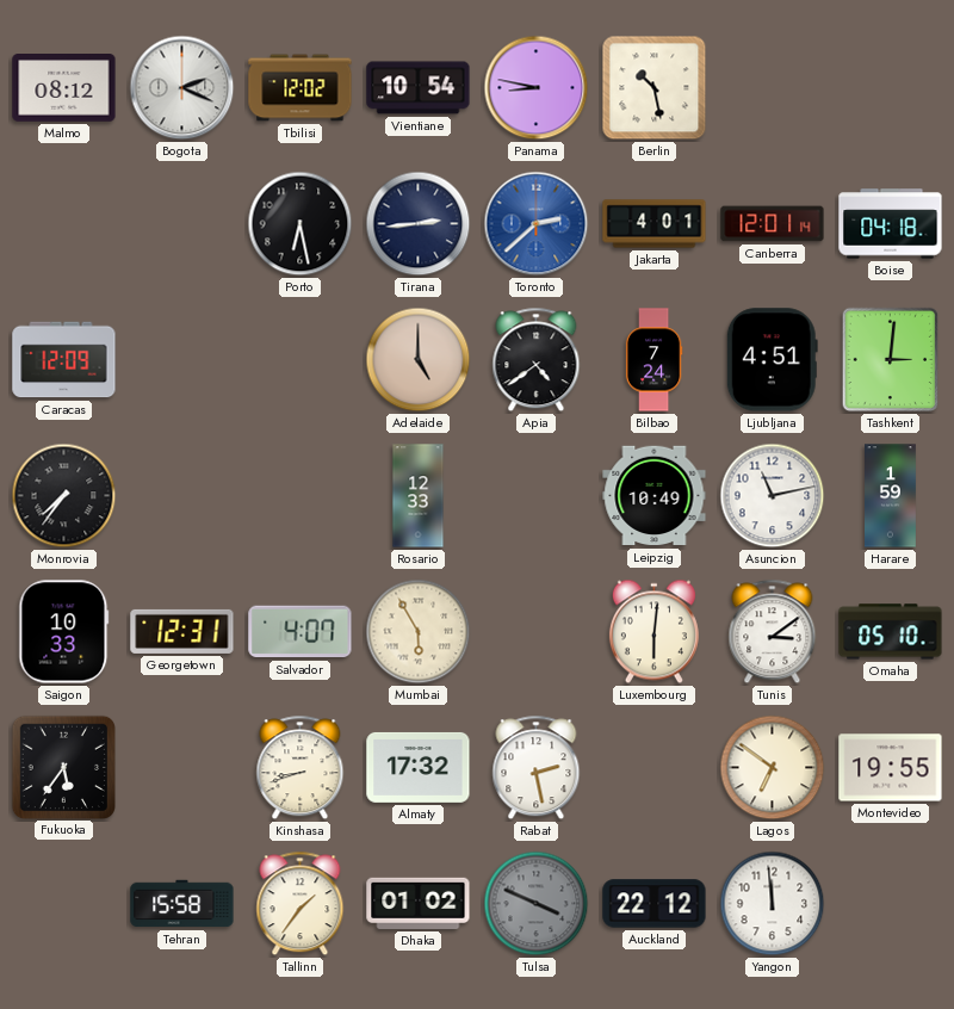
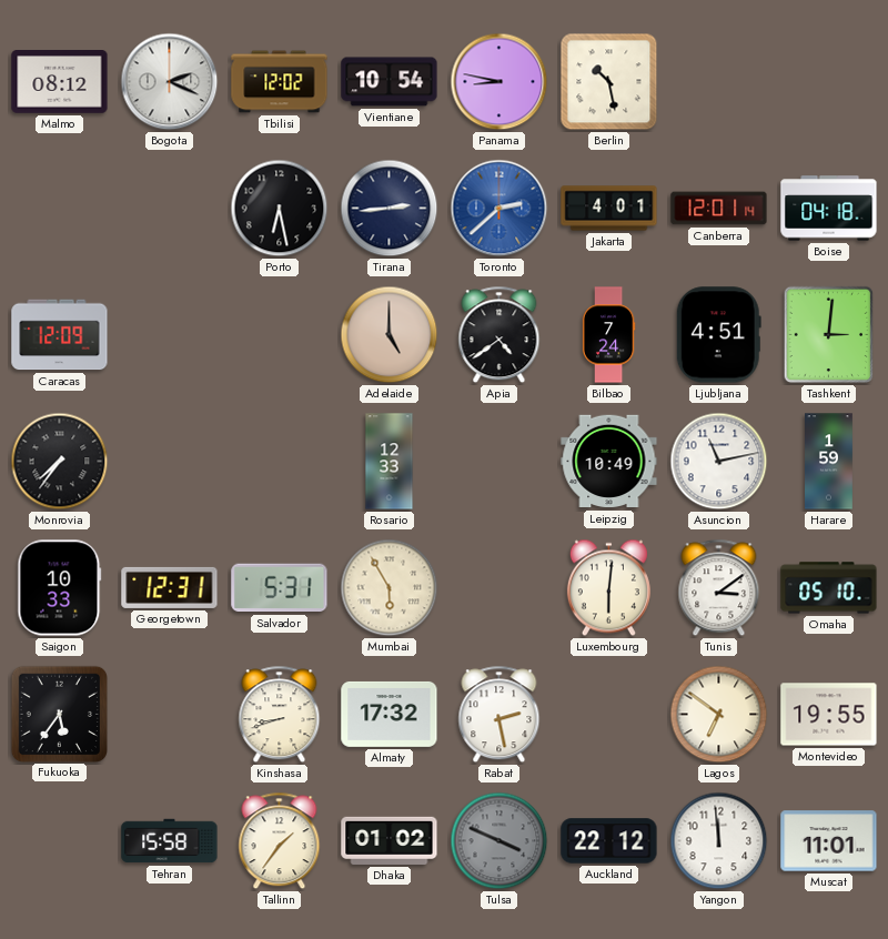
Salvador: 4:07 -> 5:31
Muscat: none -> 11:01
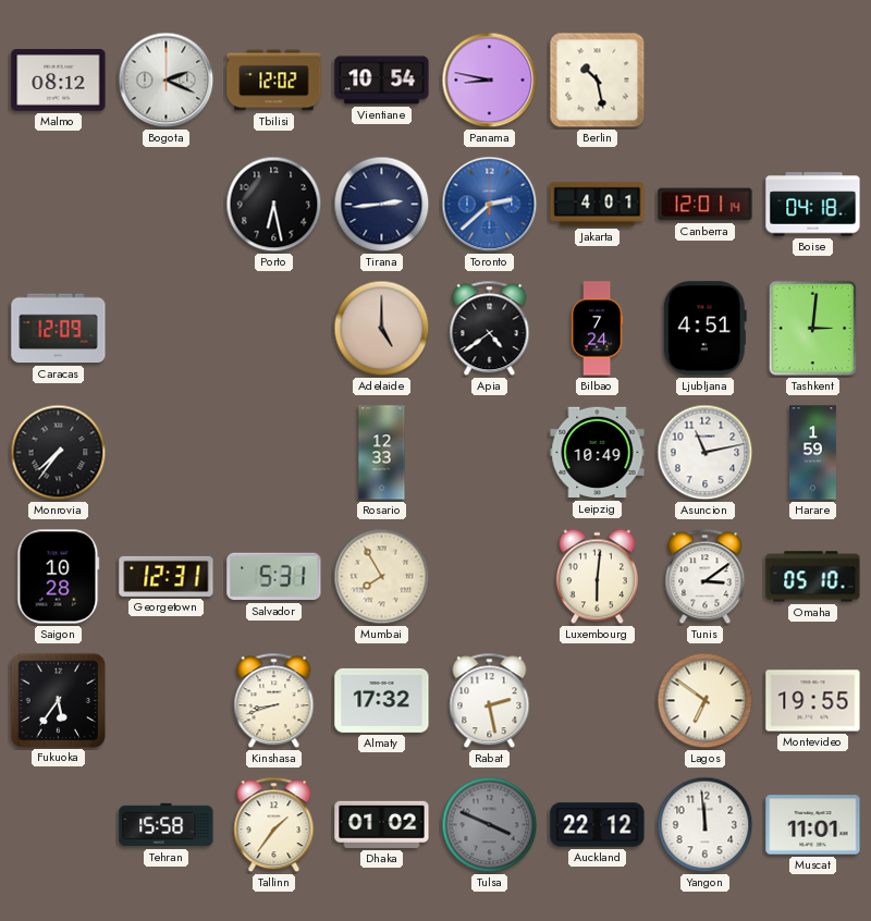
Saigon: 10:33 -> 10:28
Mumbai: 5:55 -> 7:55
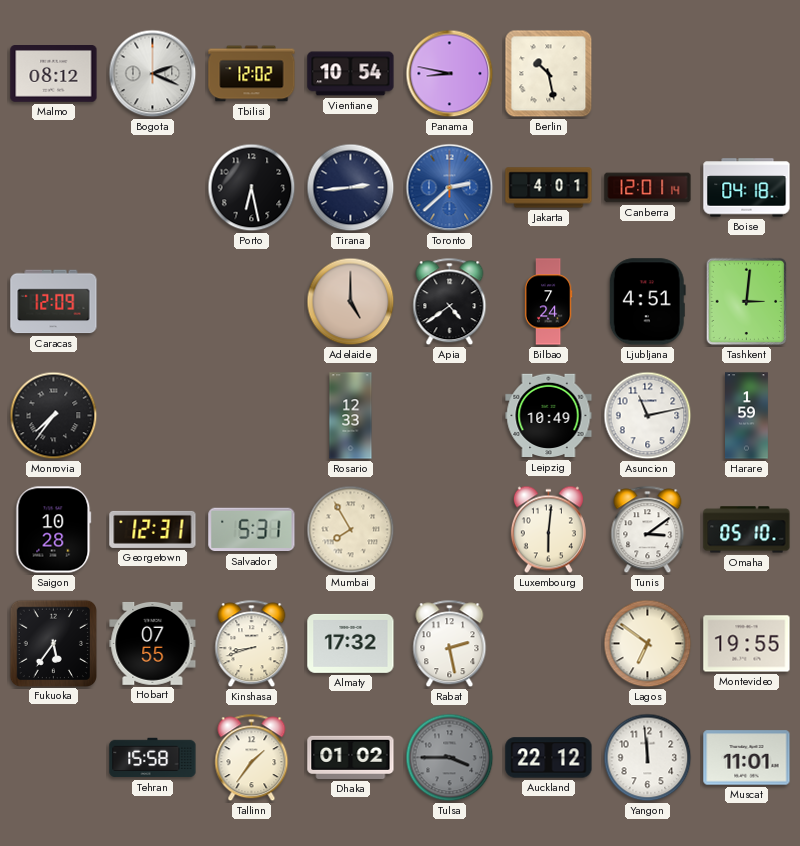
Hobart: none -> 07:55
Tulsa: 3:49 -> 3:45
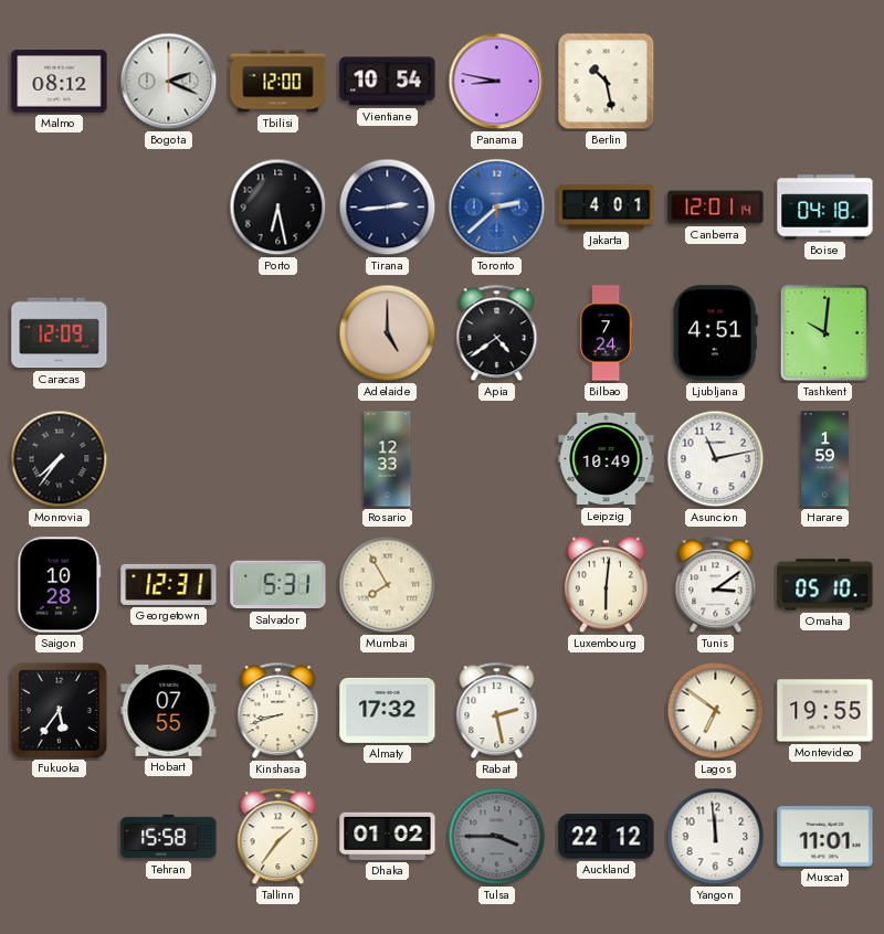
Tbilisi: 12:02 -> 12:00
Tashkent: 3:01 -> 10:01
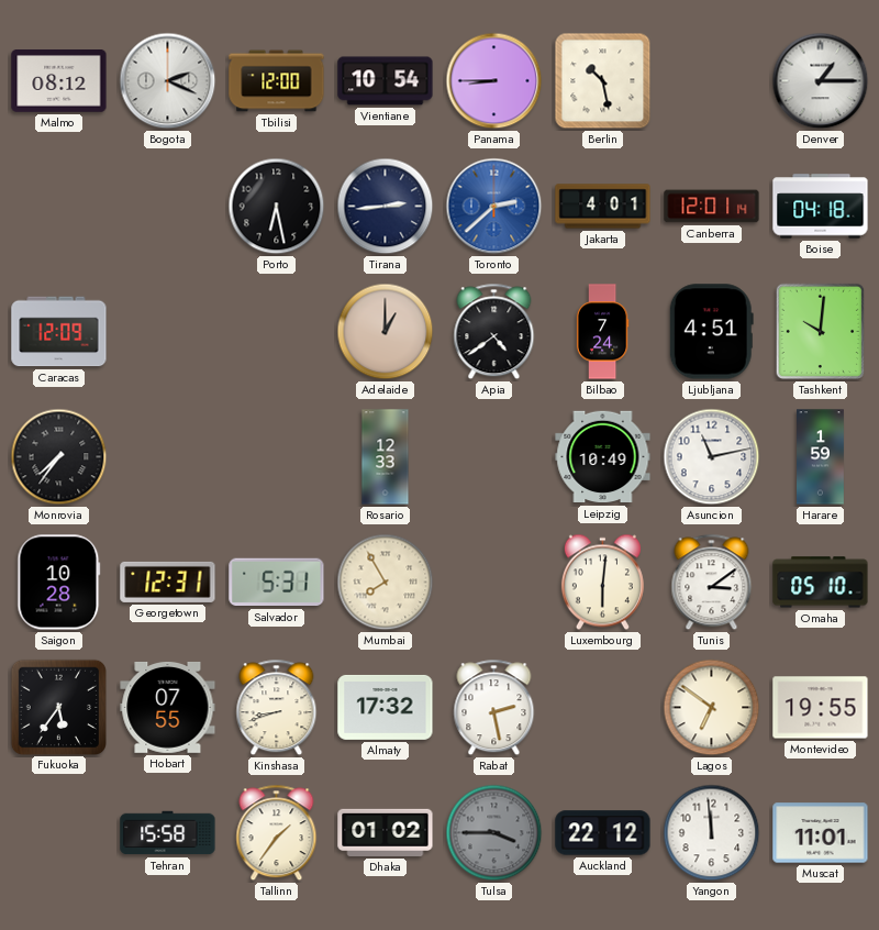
Panama: 8:47 -> 8:45
Denver: none -> 1:15
Adelaide: 5:00 -> 1:00
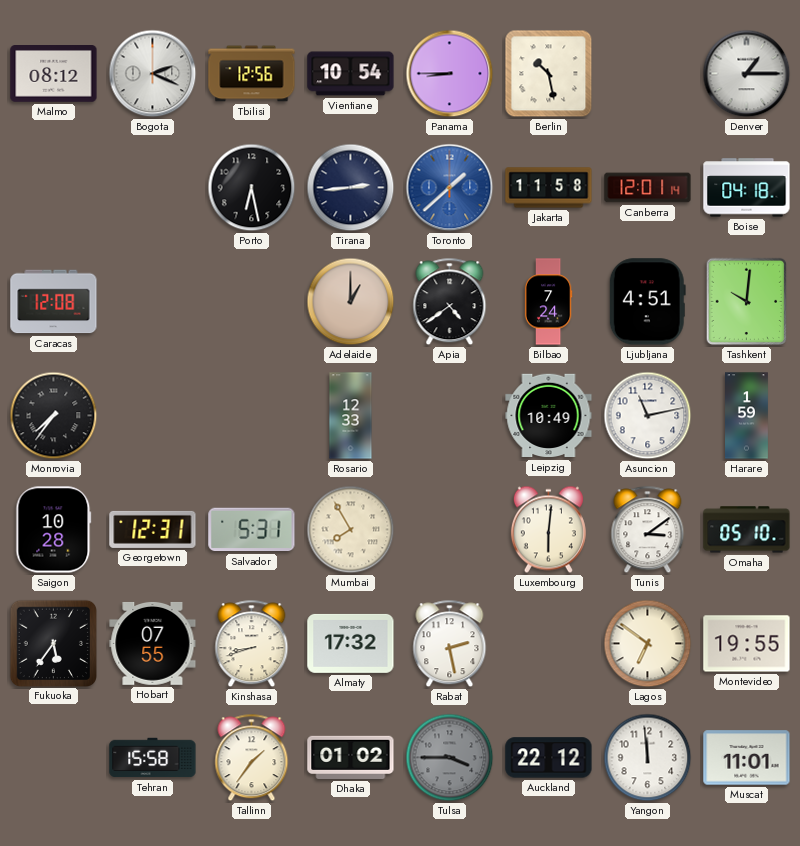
Tbilisi: 12:00 -> 12:56
Toronto: 2:38 -> 1:38
Jakarta: 4:01 -> 11:58
Caracas: 12:09 -> 12:08
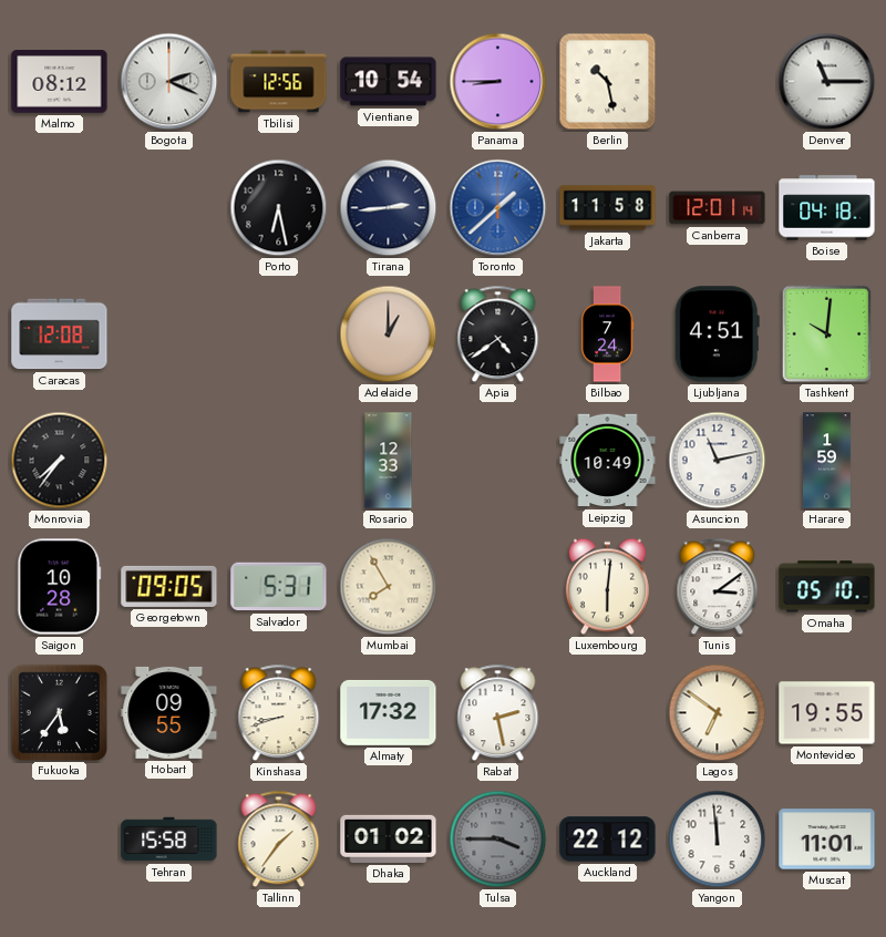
Denver: 1:15 -> 11:15
Georgetown: 12:31 -> 09:05
Hobart: 07:55 -> 09:55
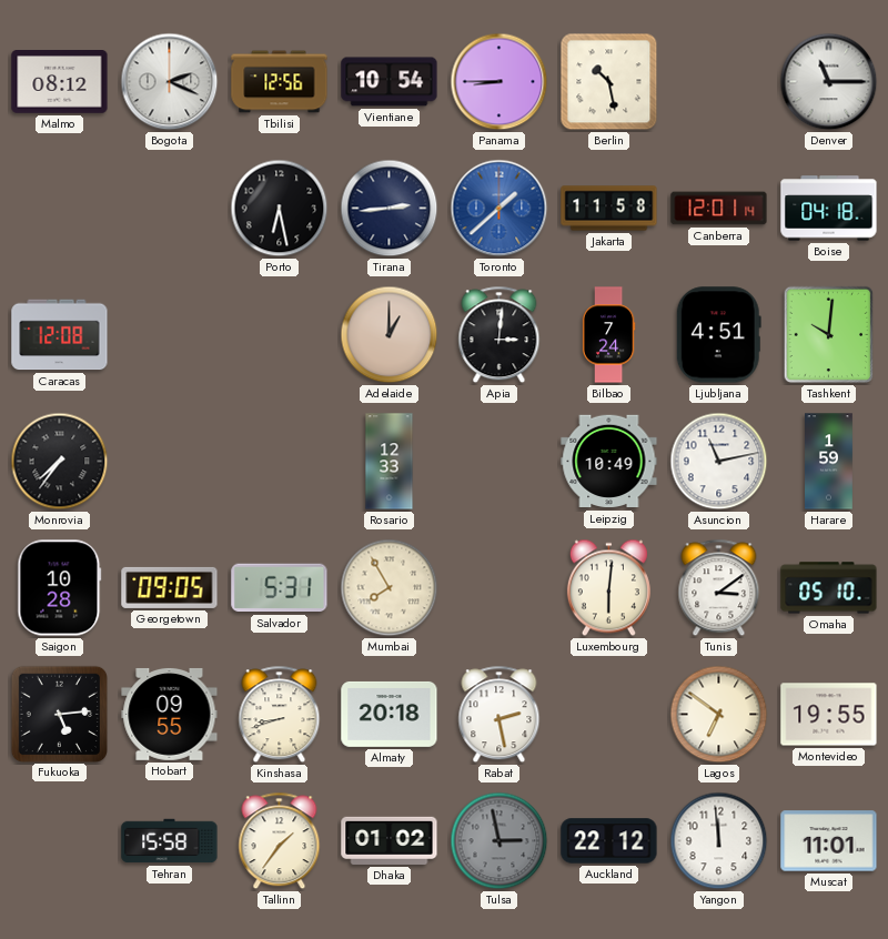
Apia: 4:39 -> 3:01
Fukuoka: 5:36 -> 5:14
Almaty: 17:32 -> 20:18
Tulsa: 3:45 -> 2:58
